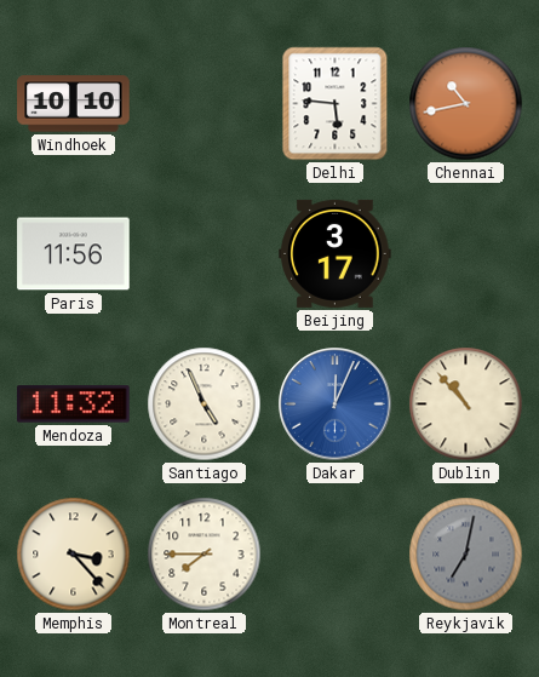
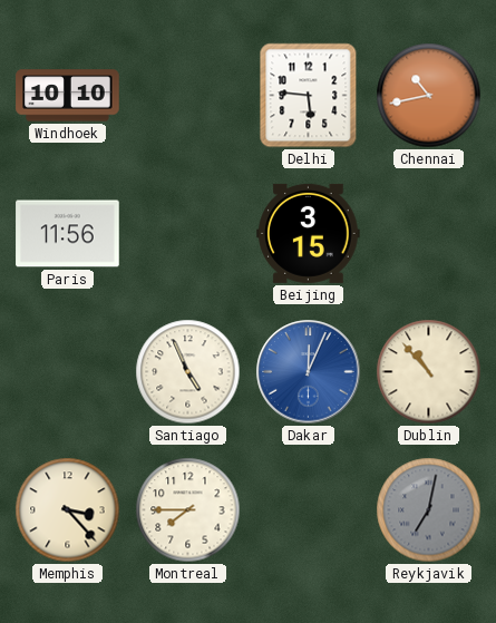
Beijing: 3:17 -> 3:15
Mendoza: 11:32 -> none
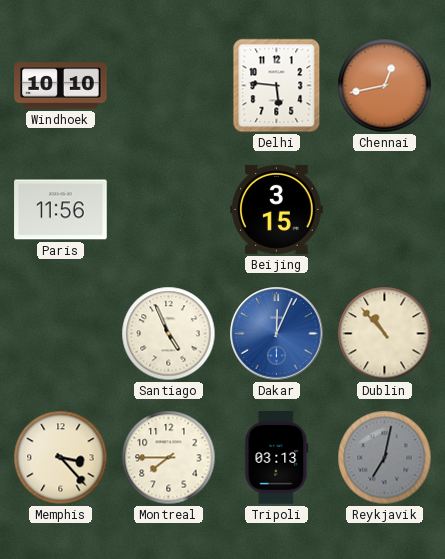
Chennai: 10:43 -> 12:43
Tripoli: none -> 03:13
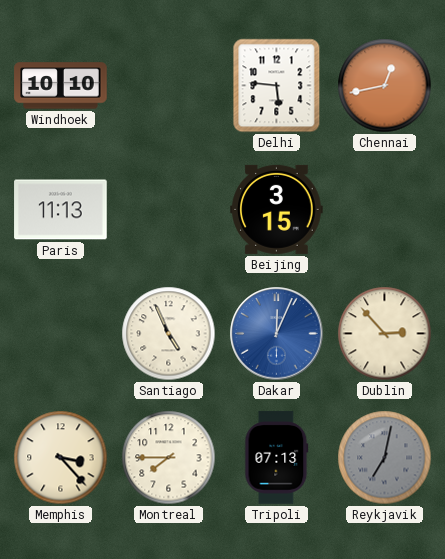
Paris: 11:56 -> 11:13
Dublin: 10:53 -> 2:53
Tripoli: 03:13 -> 07:13
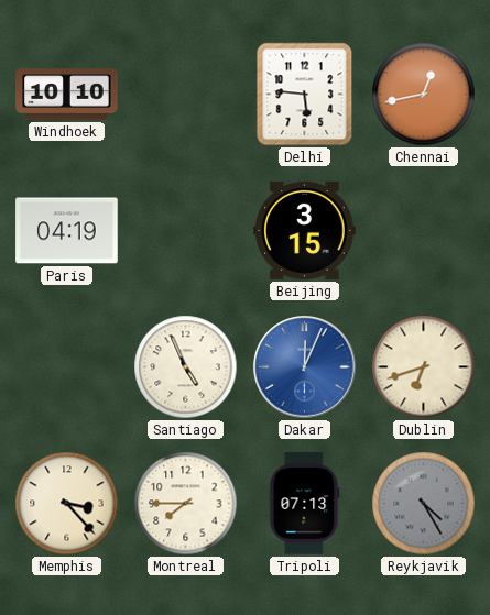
Paris: 11:13 -> 04:19
Dublin: 2:53 -> 6:42
Reykjavik: 7:02 -> 4:25
